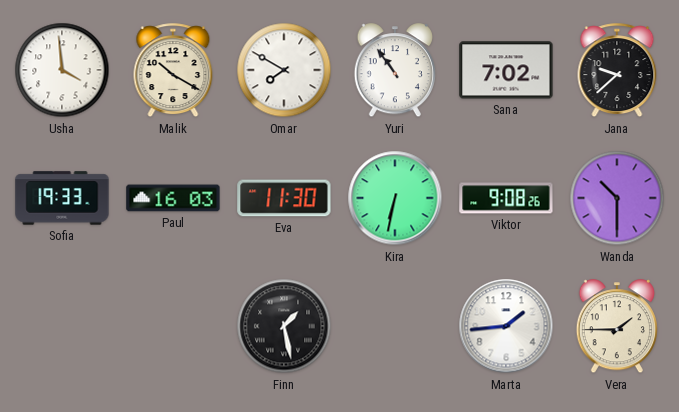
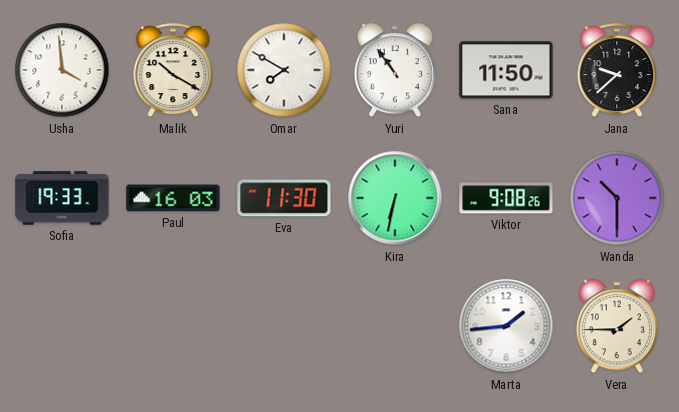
Sana: 7:02 -> 11:50
Finn: 1:28 -> none
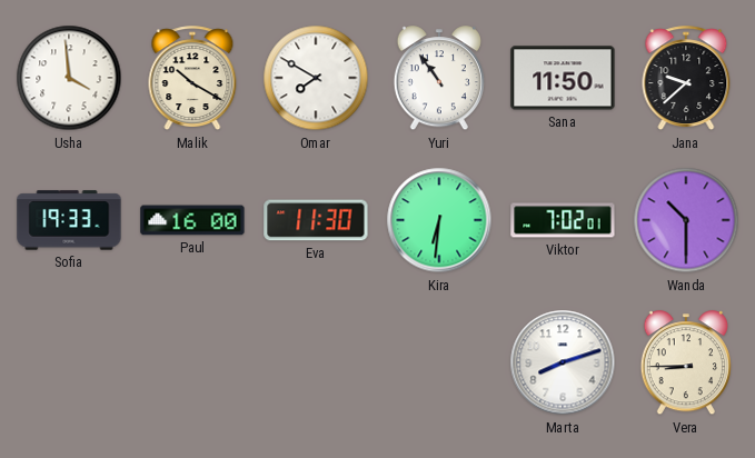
Paul: 16:03 -> 16:00
Kira: 6:32 -> 6:31
Viktor: 9:08 -> 7:02
Marta: 1:44 -> 8:12
Vera: 1:45 -> 8:45
